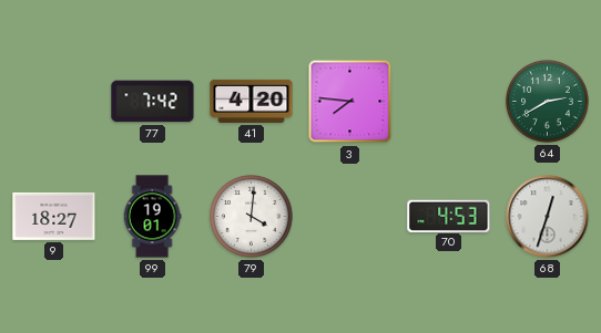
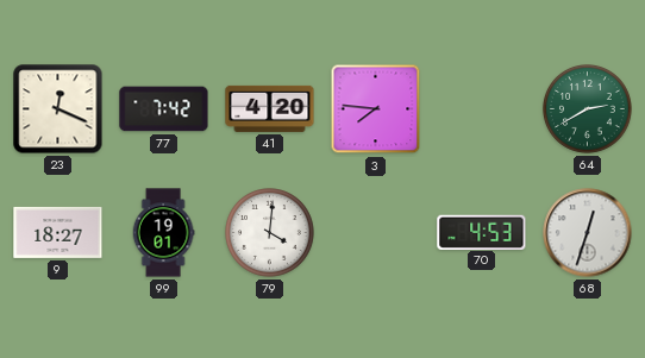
23: none -> 12:19
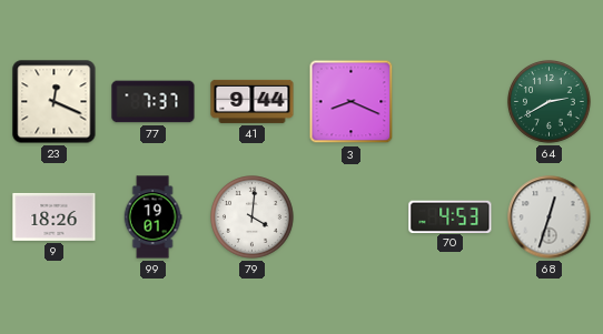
77: 7:42 -> 7:37
41: 4:20 -> 9:44
3: 7:46 -> 8:19
9: 18:27 -> 18:26
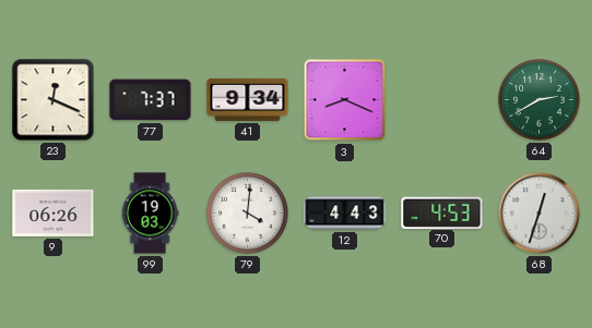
41: 9:44 -> 9:34
9: 18:26 -> 06:26
99: 19:01 -> 19:03
12: none -> 4:43
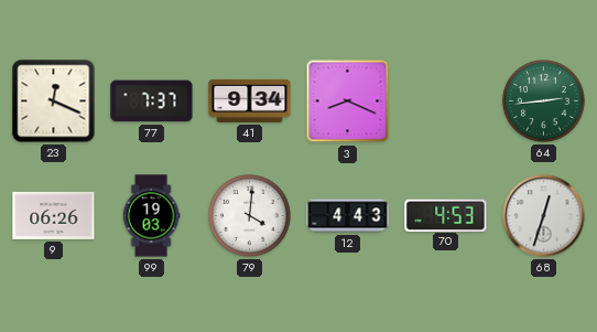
64: 2:40 -> 2:44
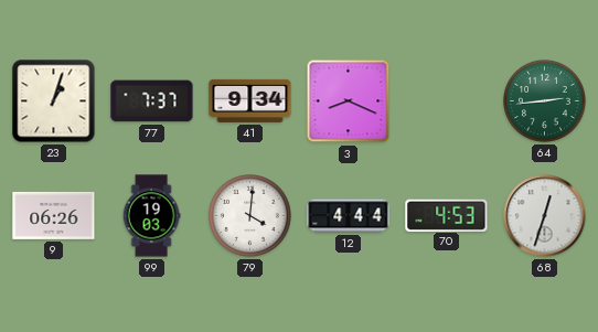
23: 12:19 -> 1:03
12: 4:43 -> 4:44
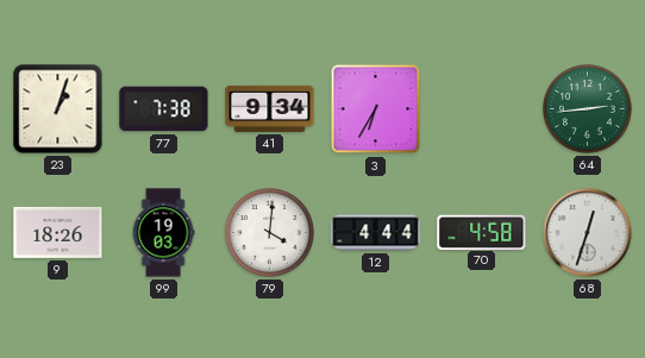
77: 7:37 -> 7:38
3: 8:19 -> 6:35
9: 06:26 -> 18:26
70: 4:53 -> 4:58
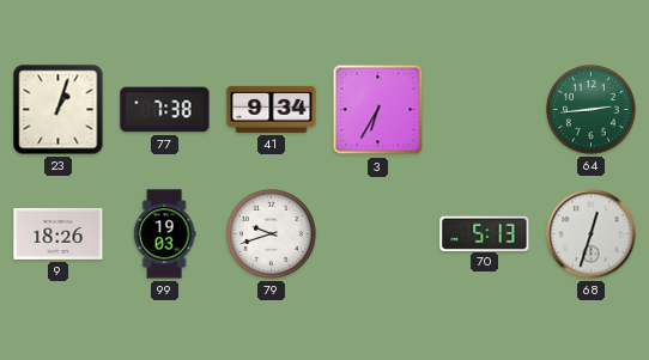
79: 4:01 -> 9:42
12: 4:44 -> none
70: 4:58 -> 5:13
